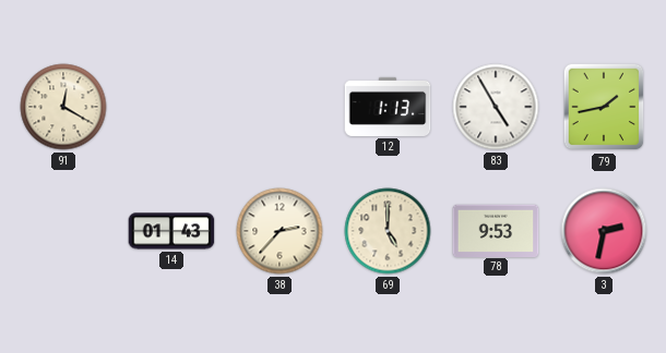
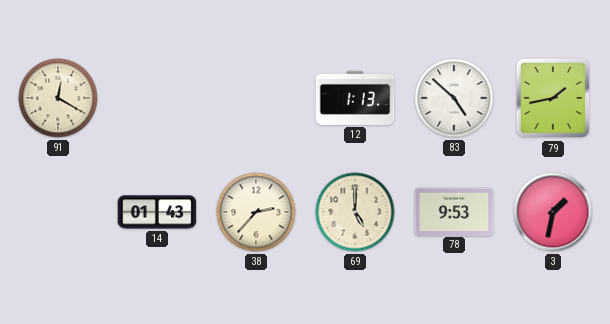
83: 4:55 -> 4:52
3: 2:32 -> 1:32
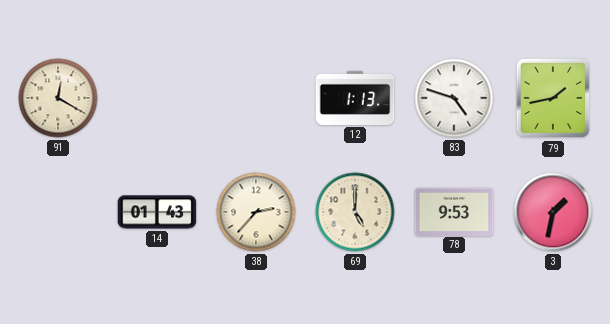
83: 4:52 -> 4:48
